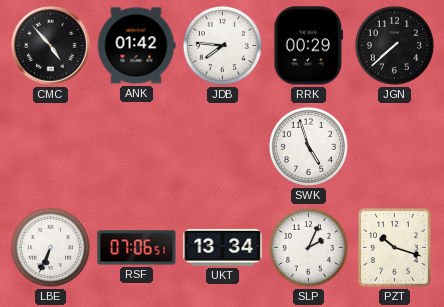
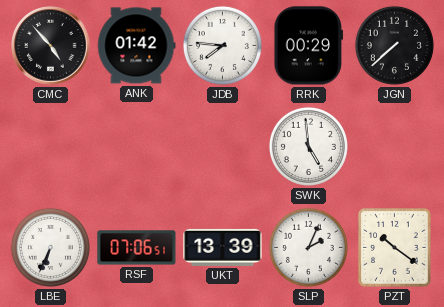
SWK: 4:57 -> 4:59
UKT: 13:34 -> 13:39
PZT: 10:18 -> 10:21
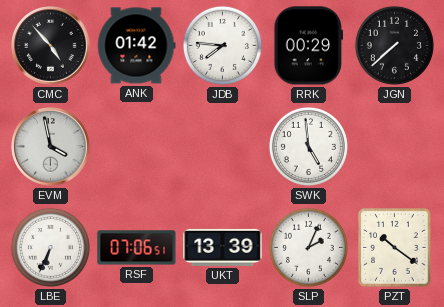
EVM: none -> 3:58
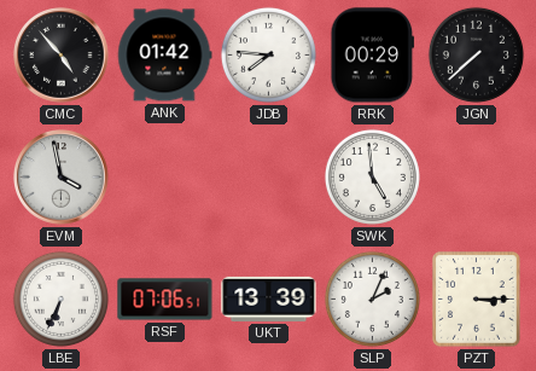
PZT: 10:21 -> 3:15
